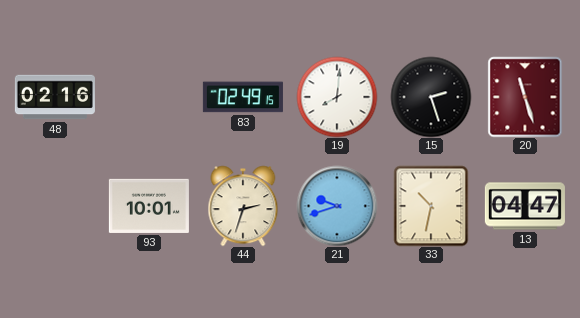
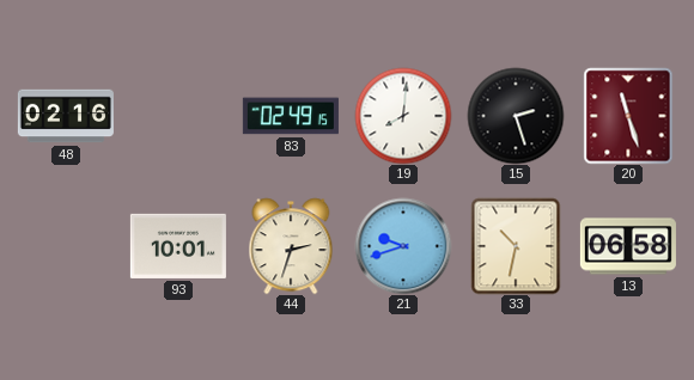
13: 04:47 -> 06:58
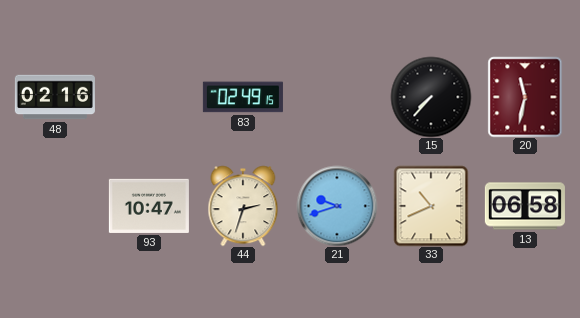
19: 8:01 -> none
15: 2:27 -> 7:37
20: 11:27 -> 11:32
93: 10:01 -> 10:47
33: 10:32 -> 10:41
